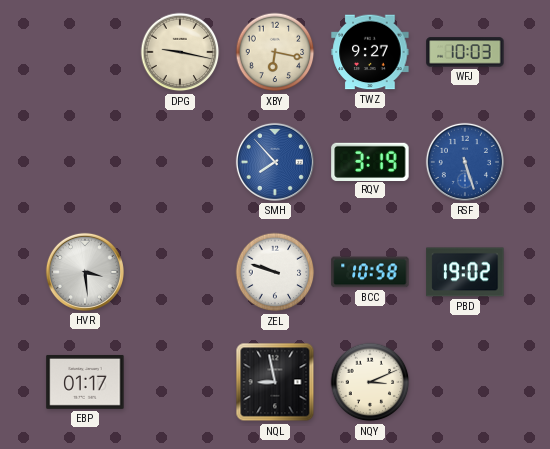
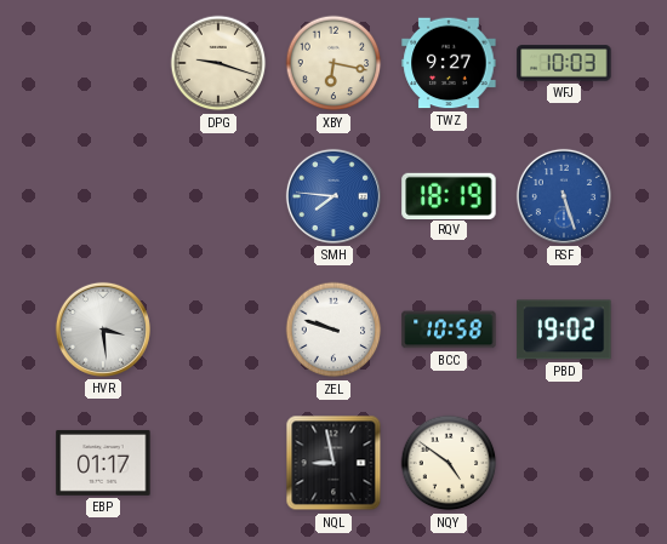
DPG: 9:17 -> 9:18
SMH: 7:53 -> 7:46
RQV: 3:19 -> 18:19
NQY: 3:11 -> 4:51
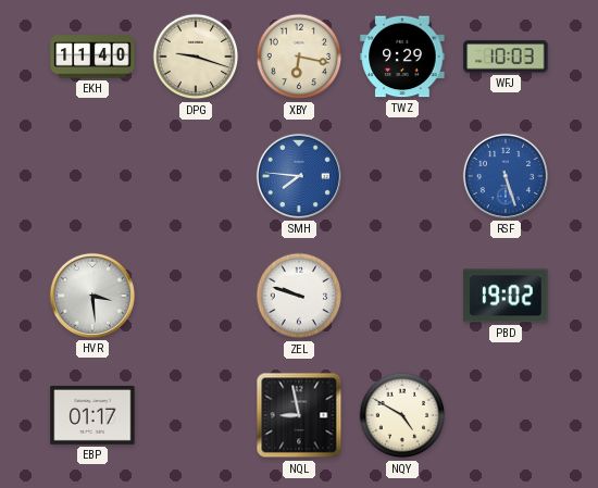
EKH: none -> 11:40
TWZ: 9:27 -> 9:29
RQV: 18:19 -> none
BCC: 10:58 -> none
NQY: 4:51 -> 4:50
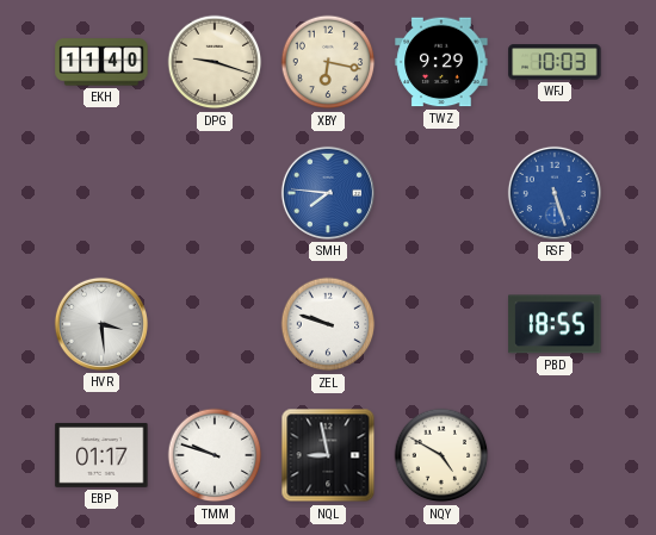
PBD: 19:02 -> 18:55
TMM: none -> 9:48
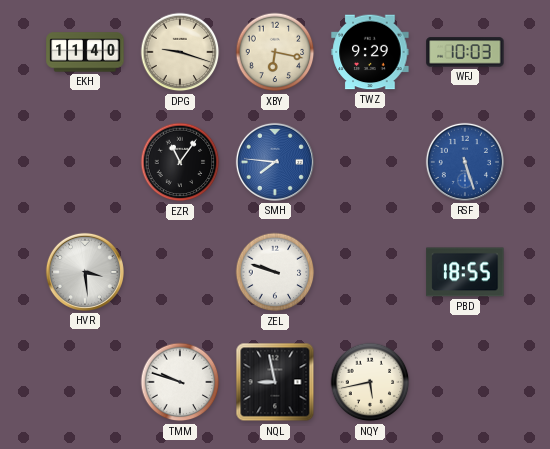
EZR: none -> 11:06
EBP: 01:17 -> none
NQY: 4:50 -> 5:43
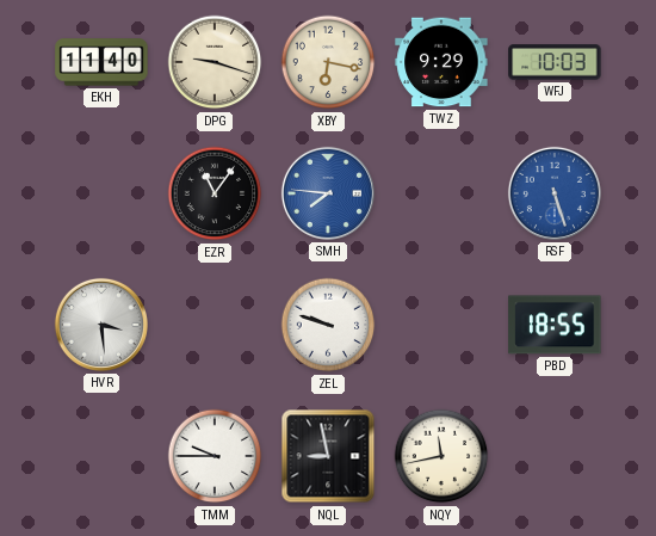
TMM: 9:48 -> 9:45
NQY: 5:43 -> 11:43
